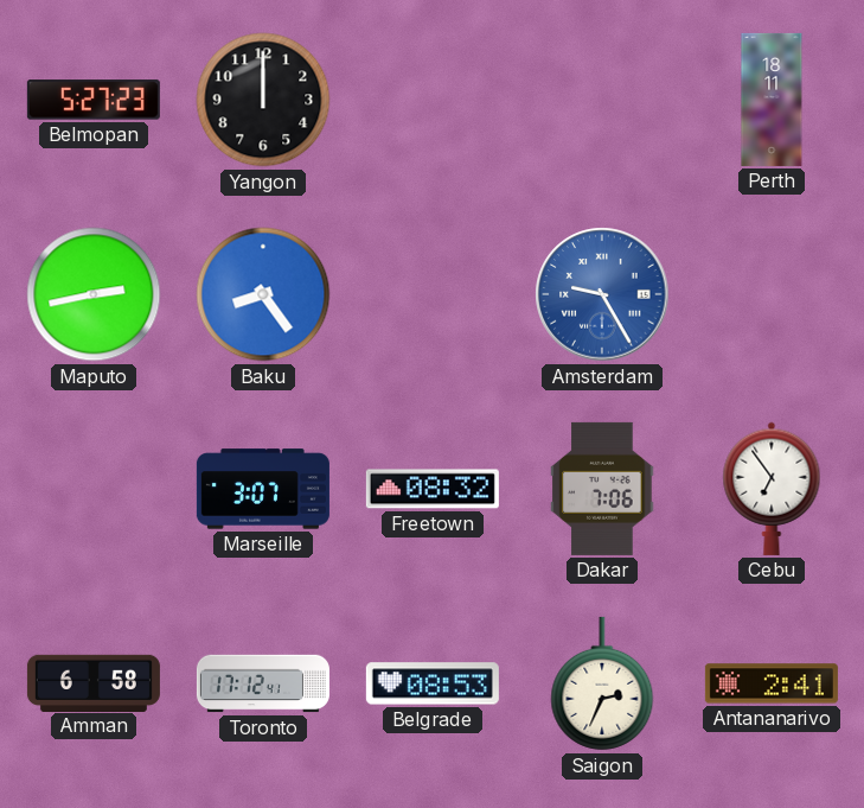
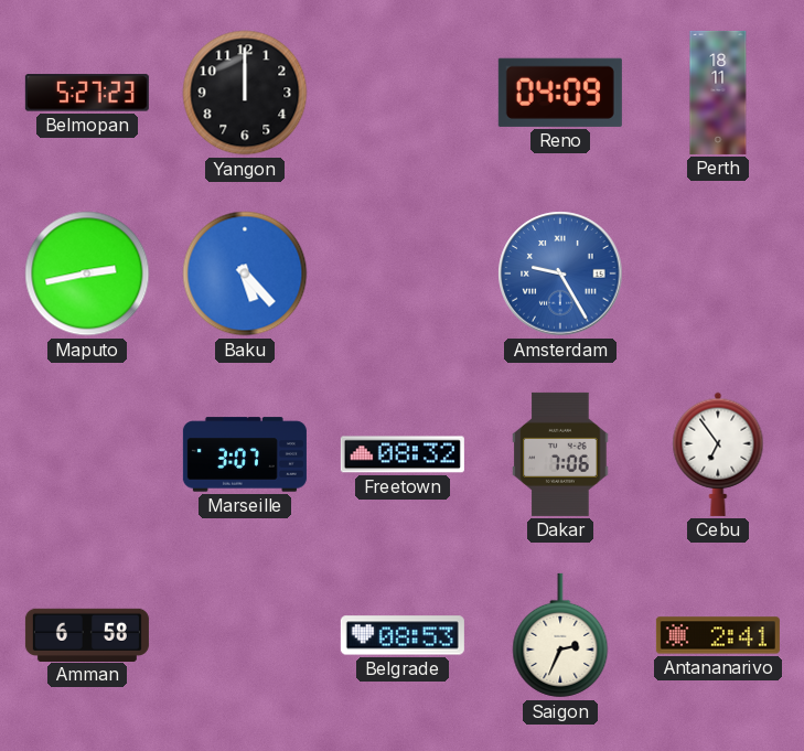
Reno: none -> 04:09
Baku: 8:24 -> 5:23
Toronto: 17:12 -> none
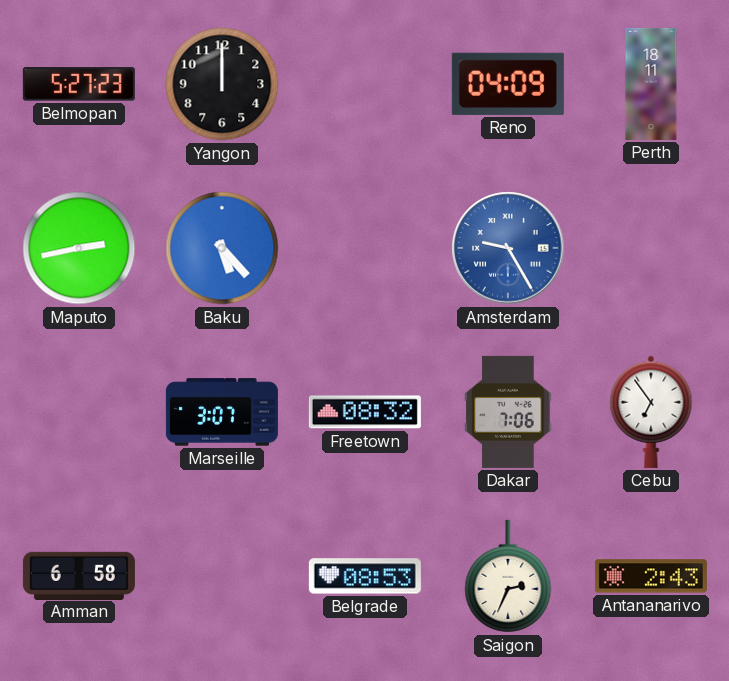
Antananarivo: 2:41 -> 2:43
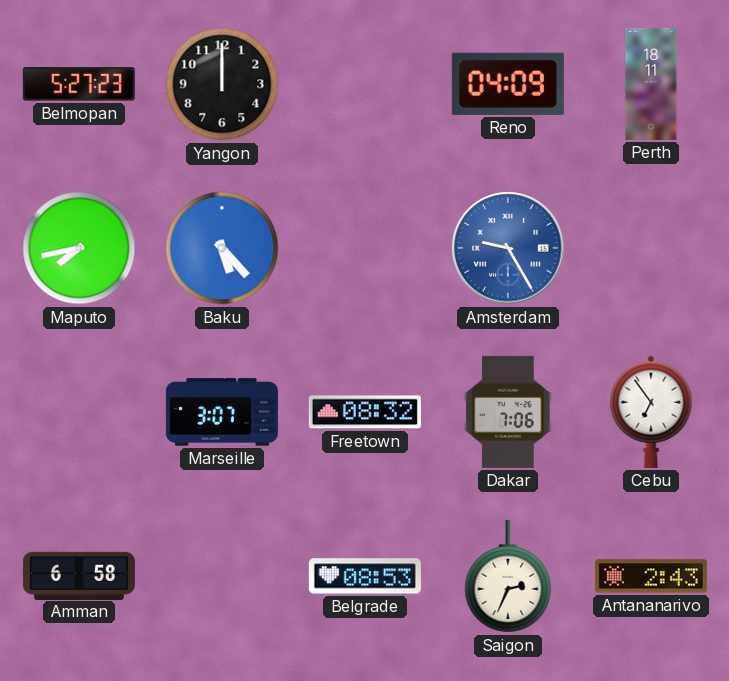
Maputo: 2:43 -> 7:43
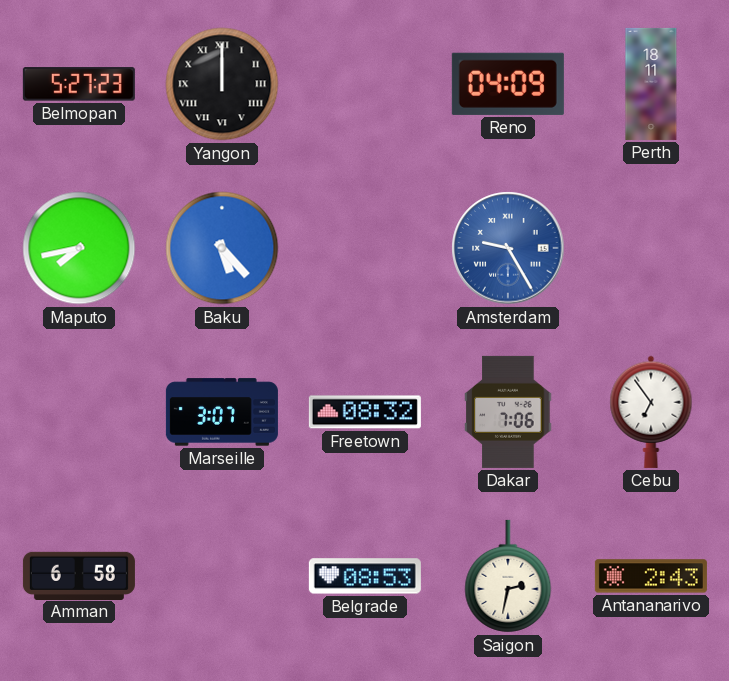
Yangon numerals: Arabic -> Roman
Saigon: 2:34 -> 2:32
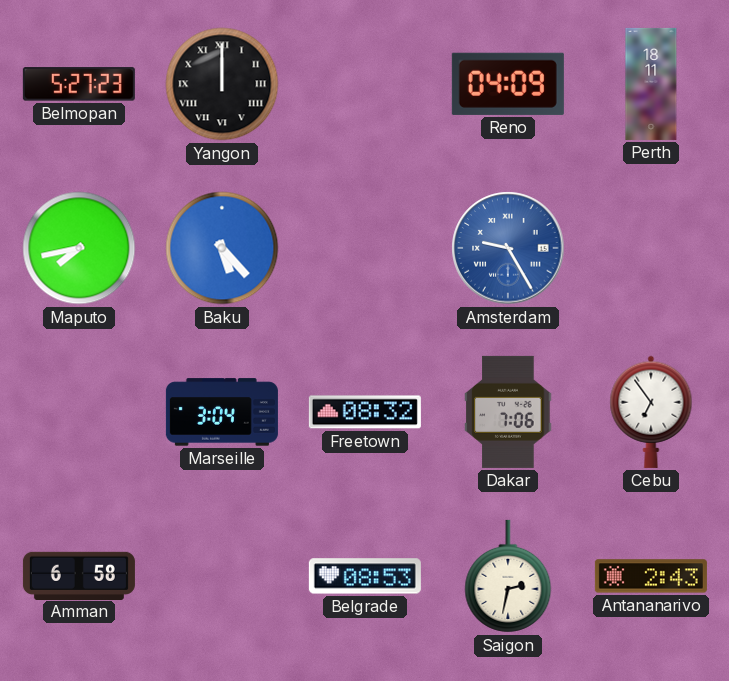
Marseille: 3:07 -> 3:04
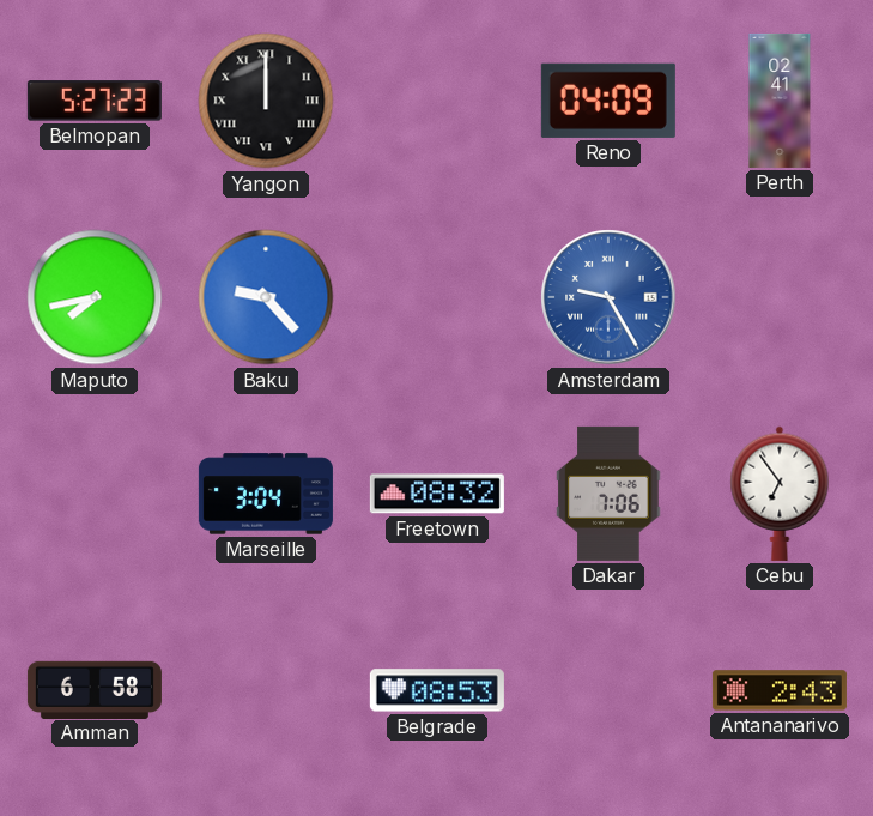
Perth: 18:11 -> 02:41
Baku: 5:23 -> 9:23
Saigon: 2:32 -> none
